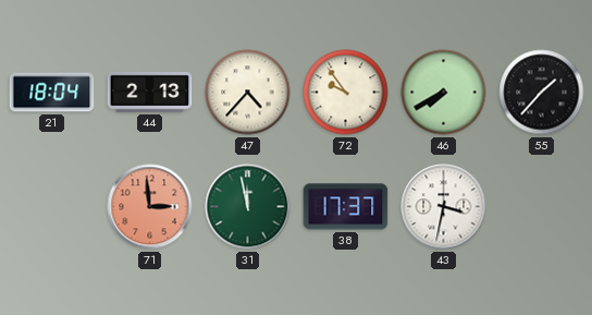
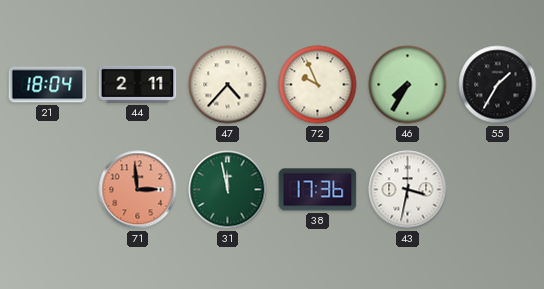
44: 2:13 -> 2:11
72: 9:54 -> 9:56
46: 7:40 -> 7:35
55: 1:37 -> 1:35
38: 17:37 -> 17:36
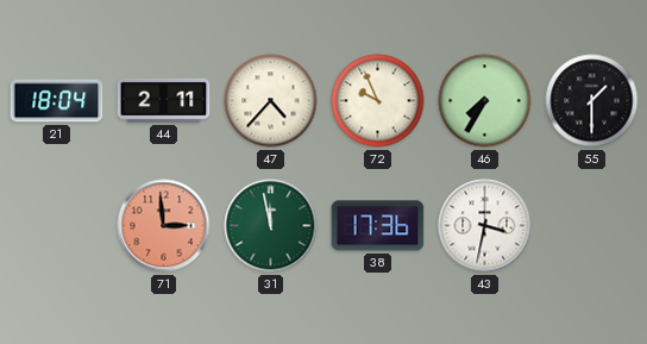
55: 1:35 -> 1:30
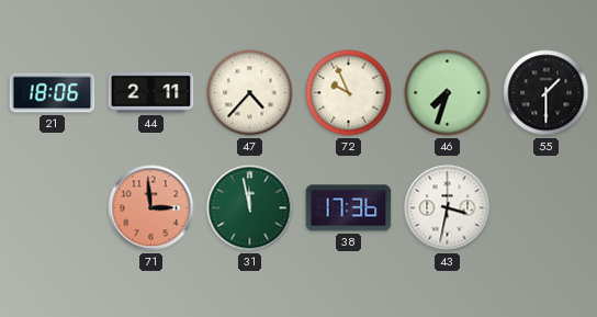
21: 18:04 -> 18:06
46: 7:35 -> 7:33
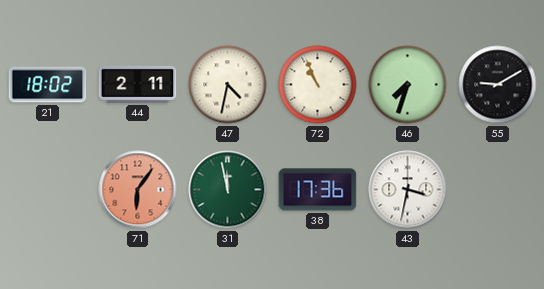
21: 18:06 -> 18:02
47: 4:37 -> 4:32
72: 9:56 -> 10:56
55: 1:30 -> 9:10
71: 2:59 -> 6:06
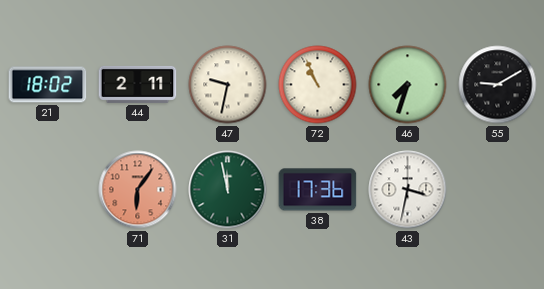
47: 4:32 -> 9:32
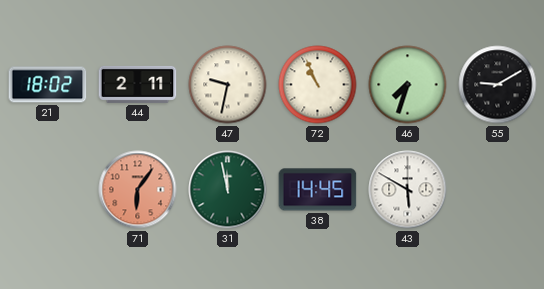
38: 17:36 -> 14:45
43: 3:32 -> 5:50
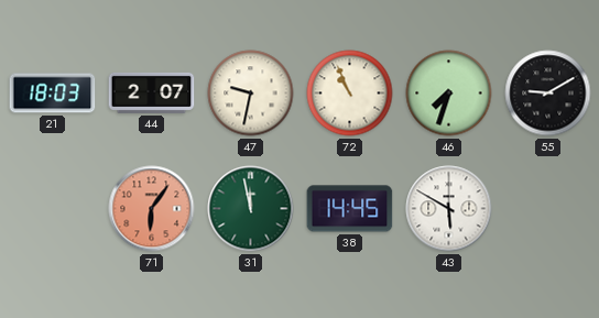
21: 18:02 -> 18:03
44: 2:11 -> 2:07
